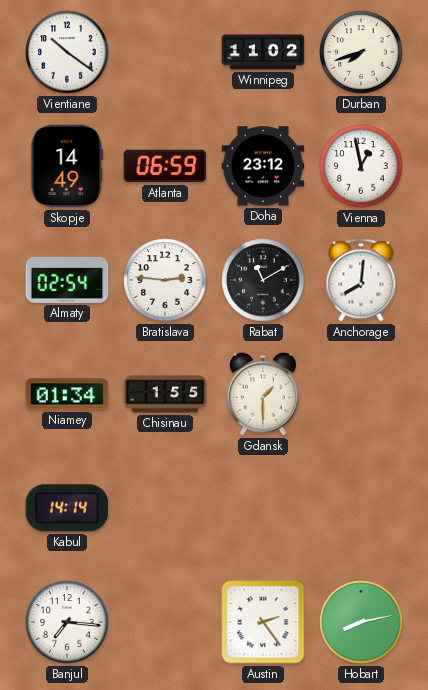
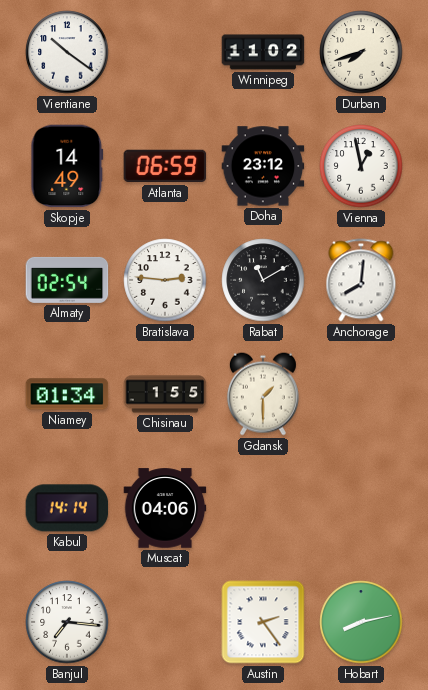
Muscat: none -> 04:06
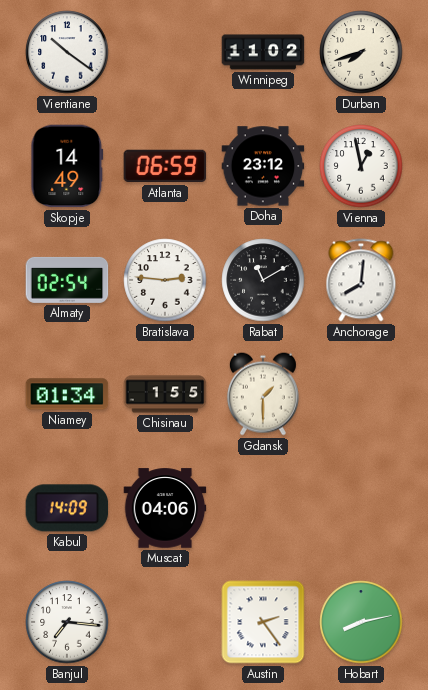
Kabul: 14:14 -> 14:09
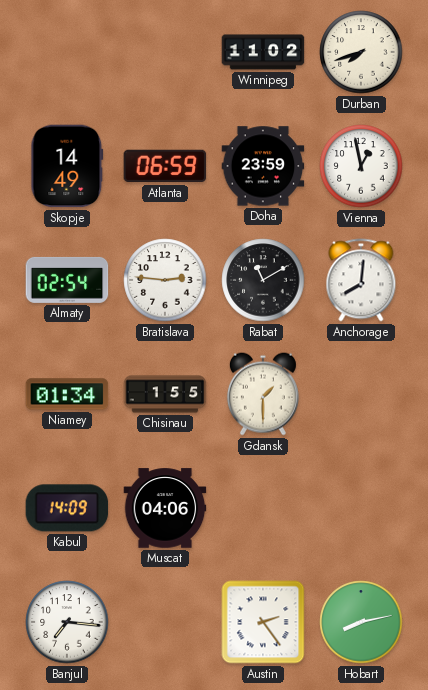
Vientiane: 10:21 -> none
Doha: 23:12 -> 23:59
